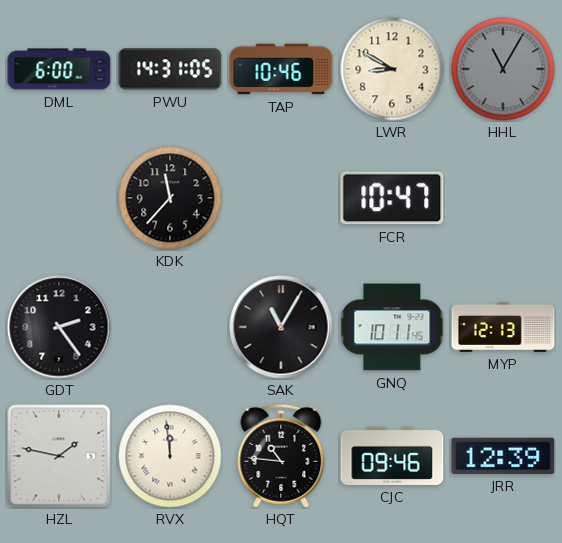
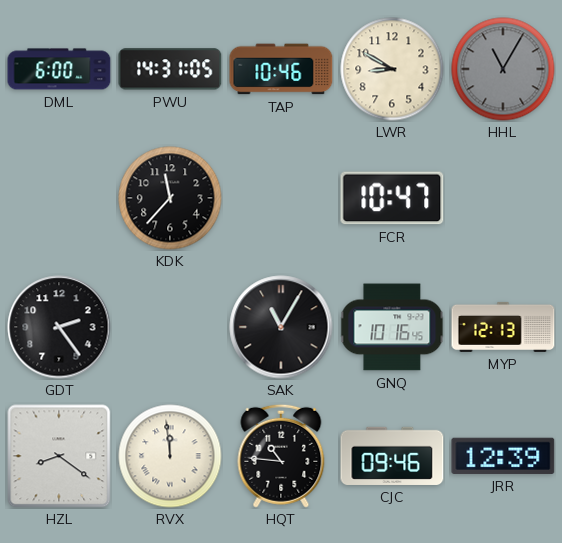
GNQ: 10:11 -> 10:16
HZL: 1:47 -> 8:21
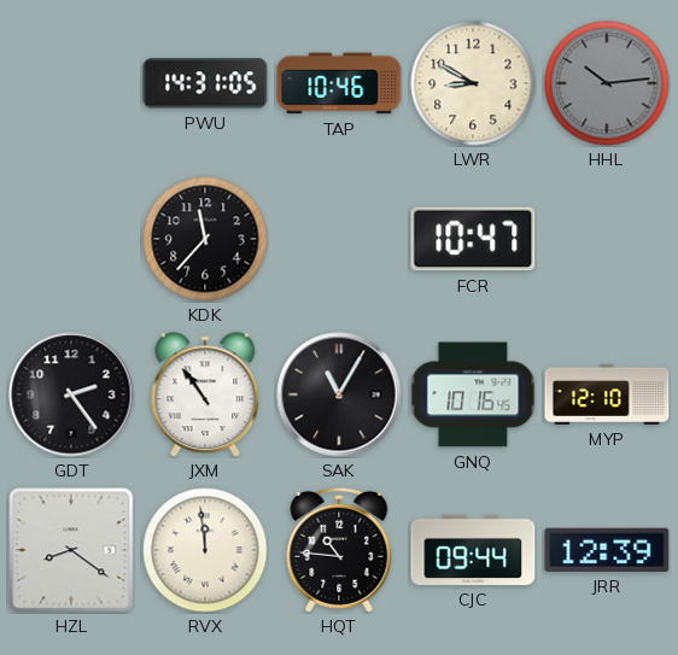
DML: 6:00 -> none
HHL: 11:05 -> 10:14
JXM: none -> 10:54
MYP: 12:13 -> 12:10
CJC: 09:46 -> 09:44
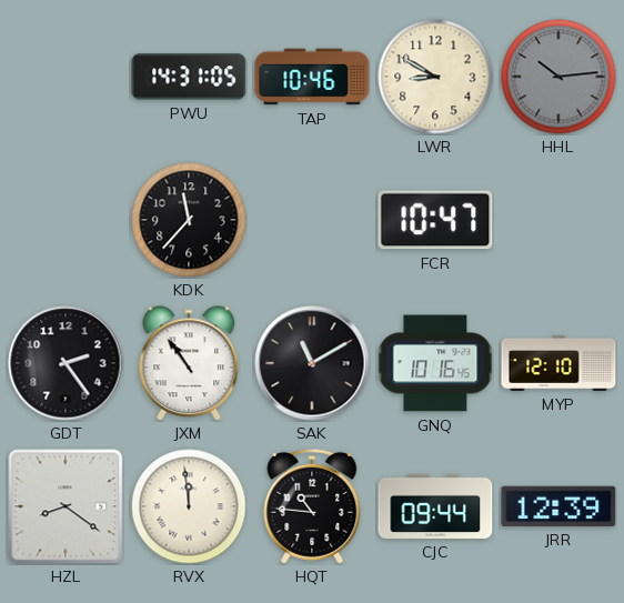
SAK: 11:05 -> 11:10
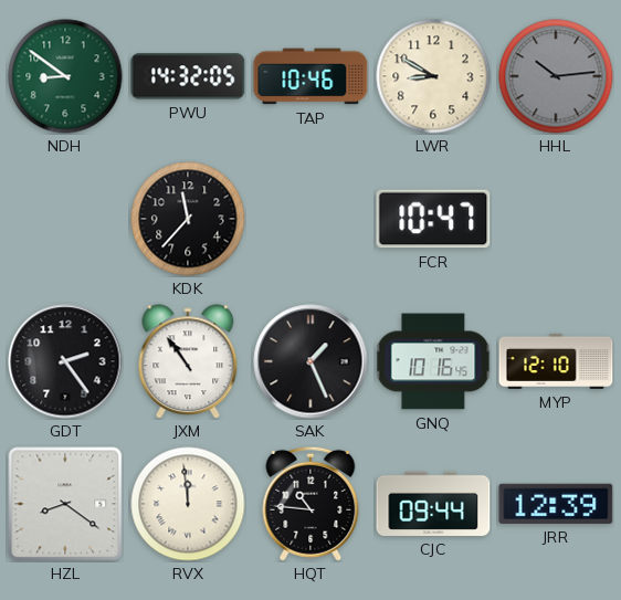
NDH: none -> 8:51
PWU: 14:31 -> 14:32
SAK: 11:10 -> 1:26
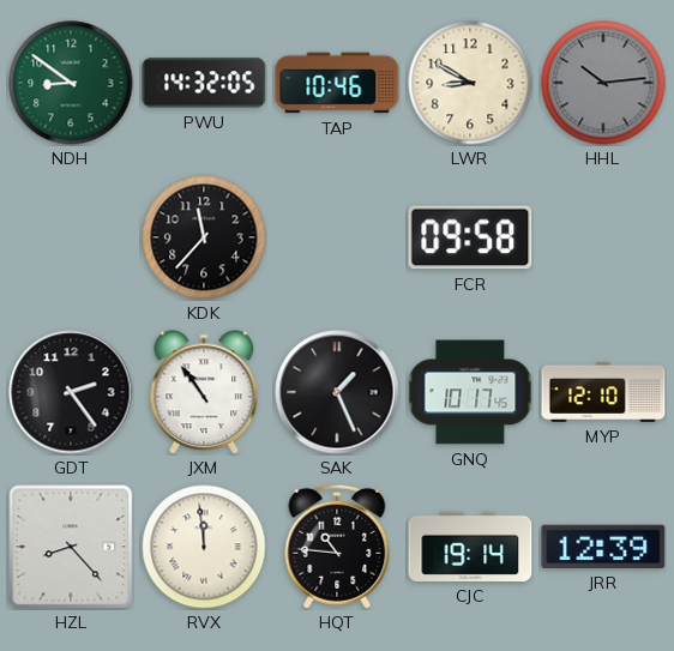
FCR: 10:47 -> 09:58
GNQ: 10:16 -> 10:17
HZL: 8:21 -> 8:23
CJC: 09:44 -> 19:14
